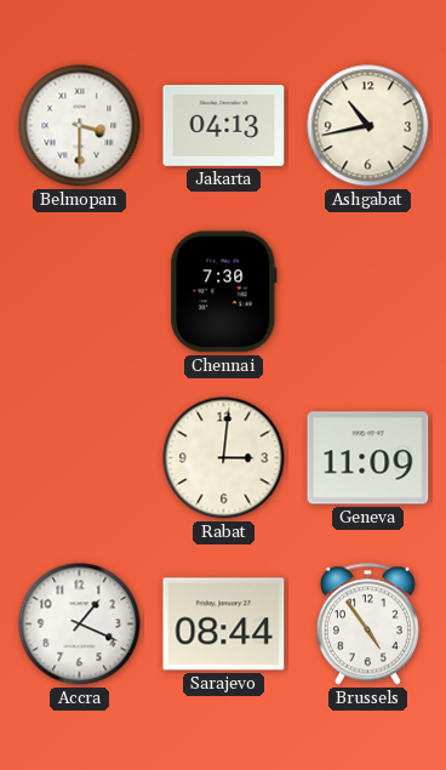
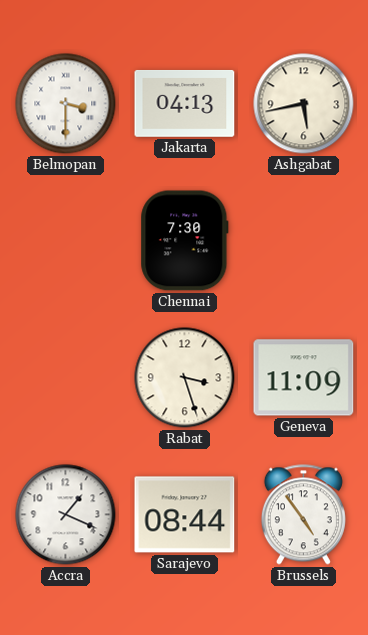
Ashgabat: 10:43 -> 5:43
Rabat: 3:01 -> 3:27
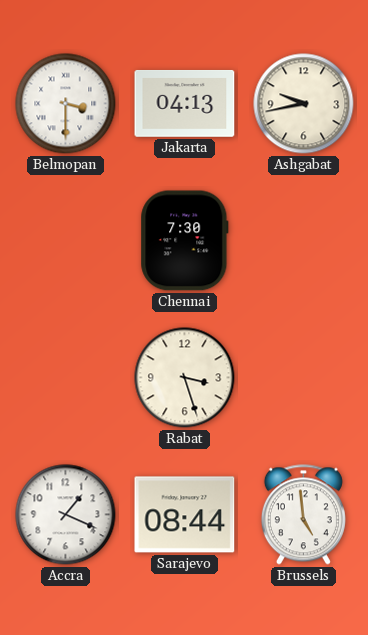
Ashgabat: 5:43 -> 9:43
Geneva: 11:09 -> none
Brussels: 4:54 -> 4:59
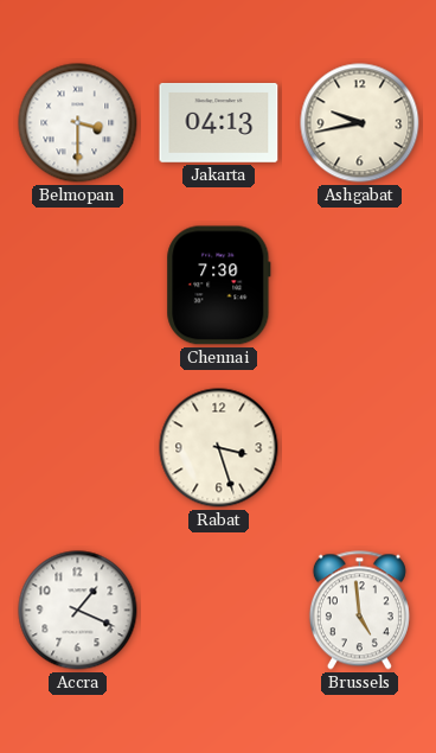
Sarajevo: 08:44 -> none
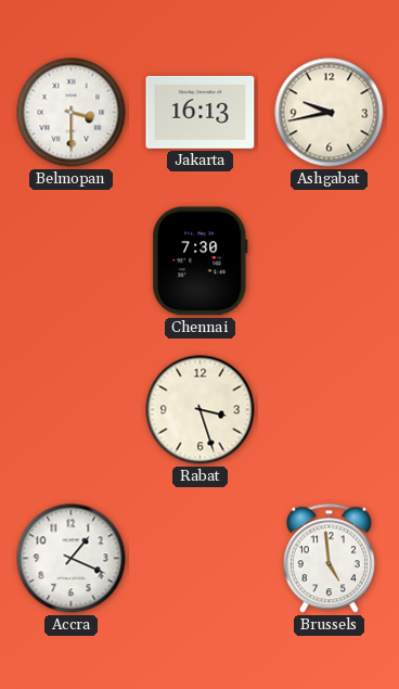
Jakarta: 04:13 -> 16:13
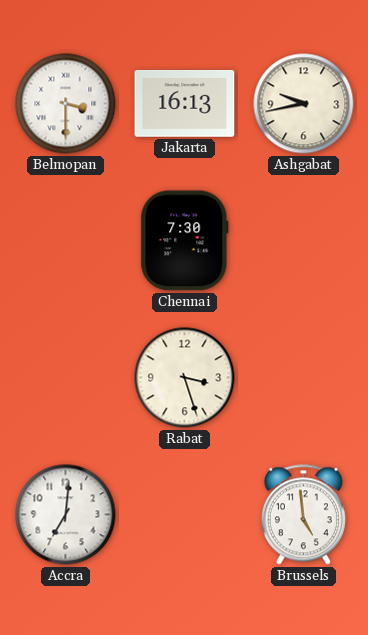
Accra: 1:19 -> 7:01
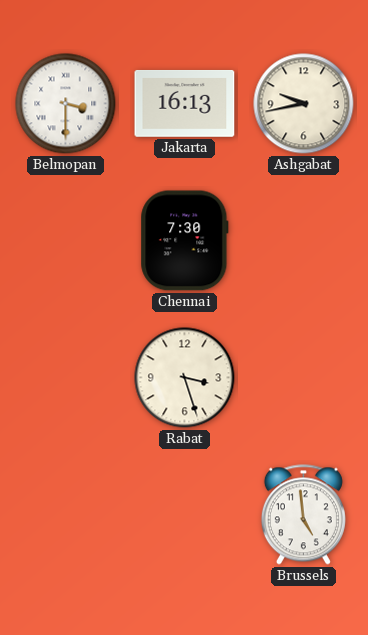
Accra: 7:01 -> none
